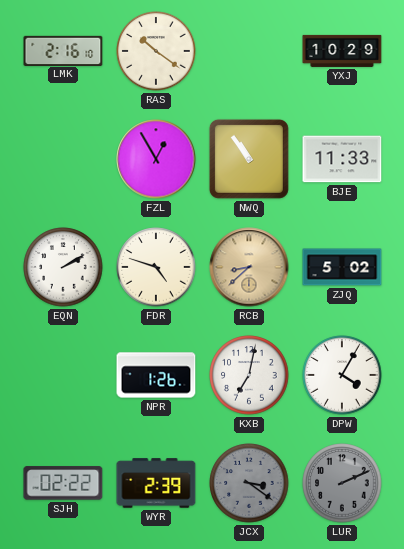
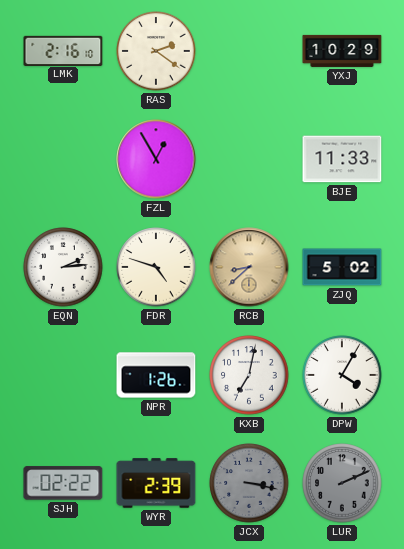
RAS: 10:21 -> 2:21
NWQ: 10:54 -> none
EQN: 2:10 -> 2:14
JCX: 3:21 -> 3:17
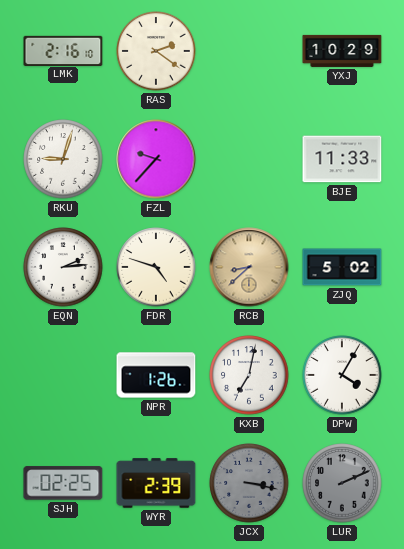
RKU: none -> 9:03
FZL: 12:55 -> 9:37
SJH: 02:22 -> 02:25
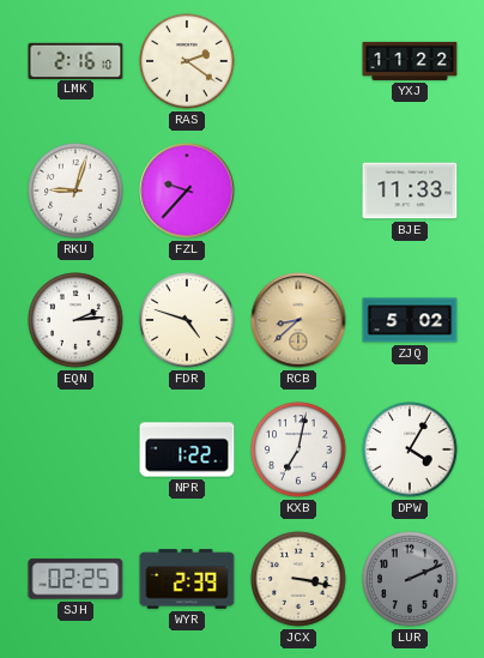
YXJ: 10:29 -> 11:22
NPR: 1:26 -> 1:22
JCX dial: grey -> cream
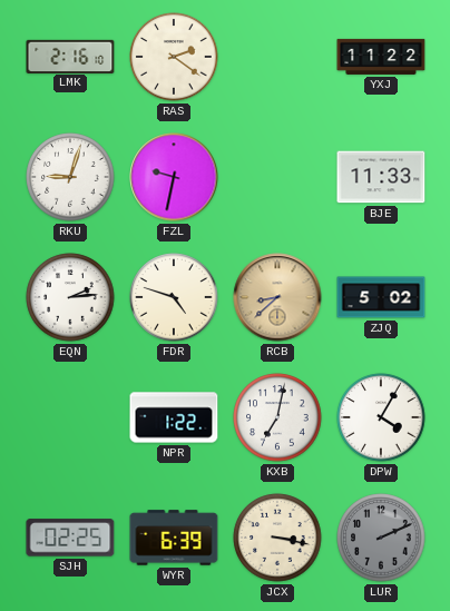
FZL: 9:37 -> 9:32
WYR: 2:39 -> 6:39
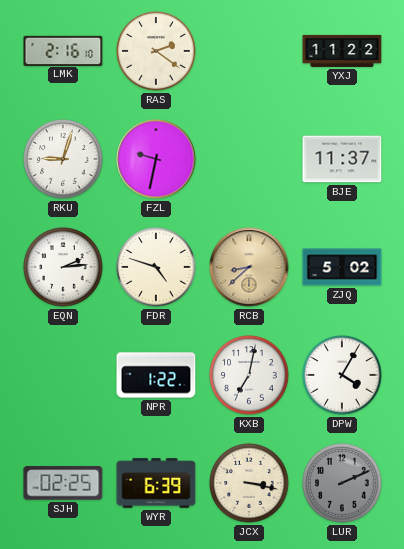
BJE: 11:33 -> 11:37
